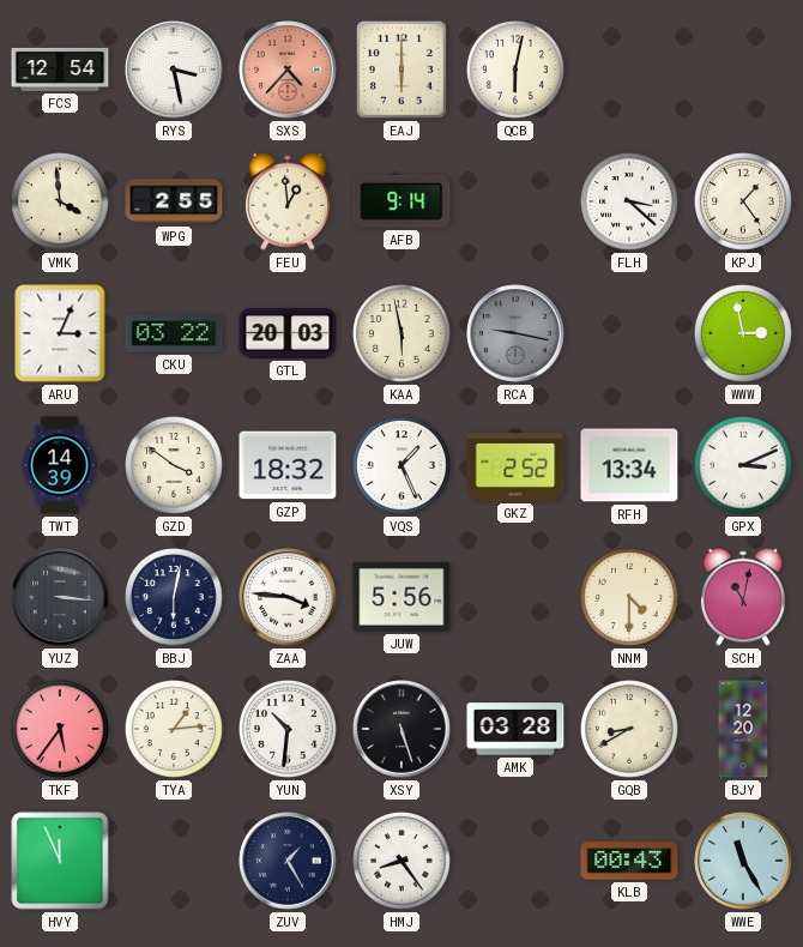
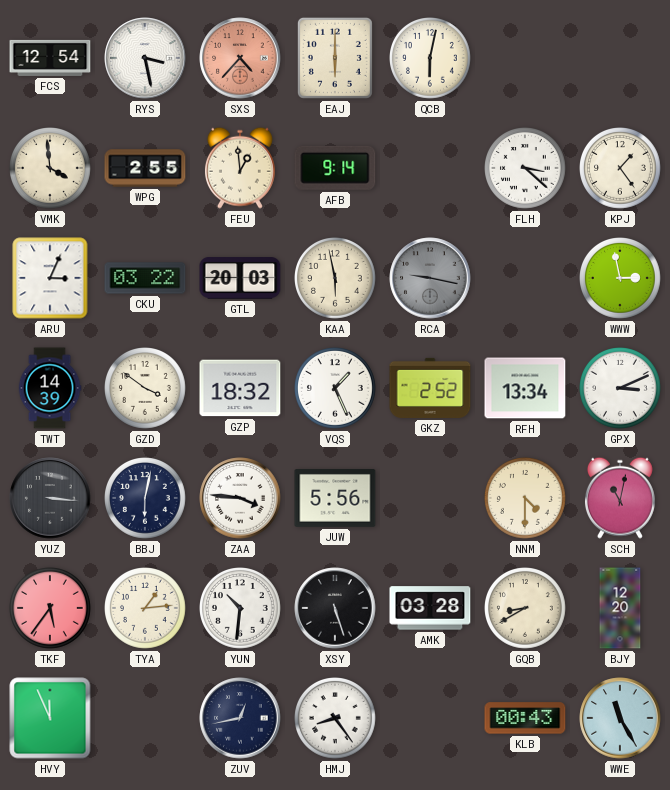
ZUV: 1:25 -> 12:43
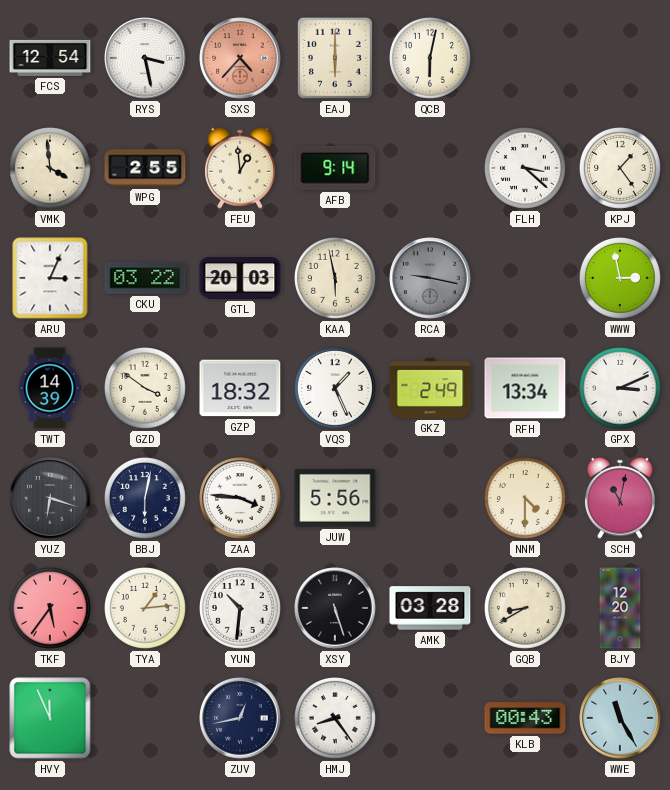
GKZ: 2:52 -> 2:49
YUZ: 3:16 -> 6:18
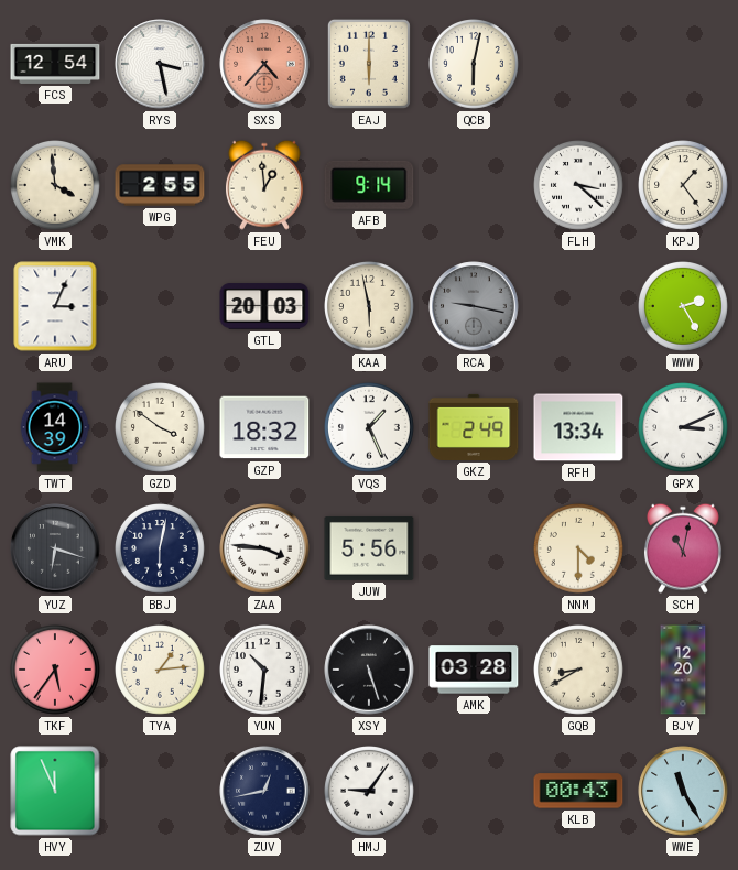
CKU: 03:22 -> none
WWW: 2:58 -> 2:25
HMJ: 8:24 -> 9:06
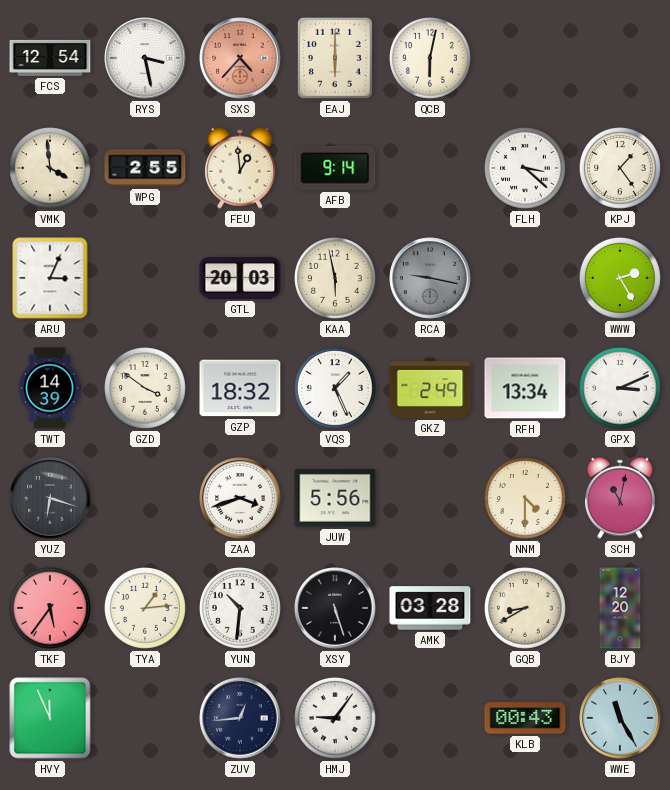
BBJ: 6:02 -> none
ZAA: 3:46 -> 3:42
ZUV: 12:43 -> 12:44
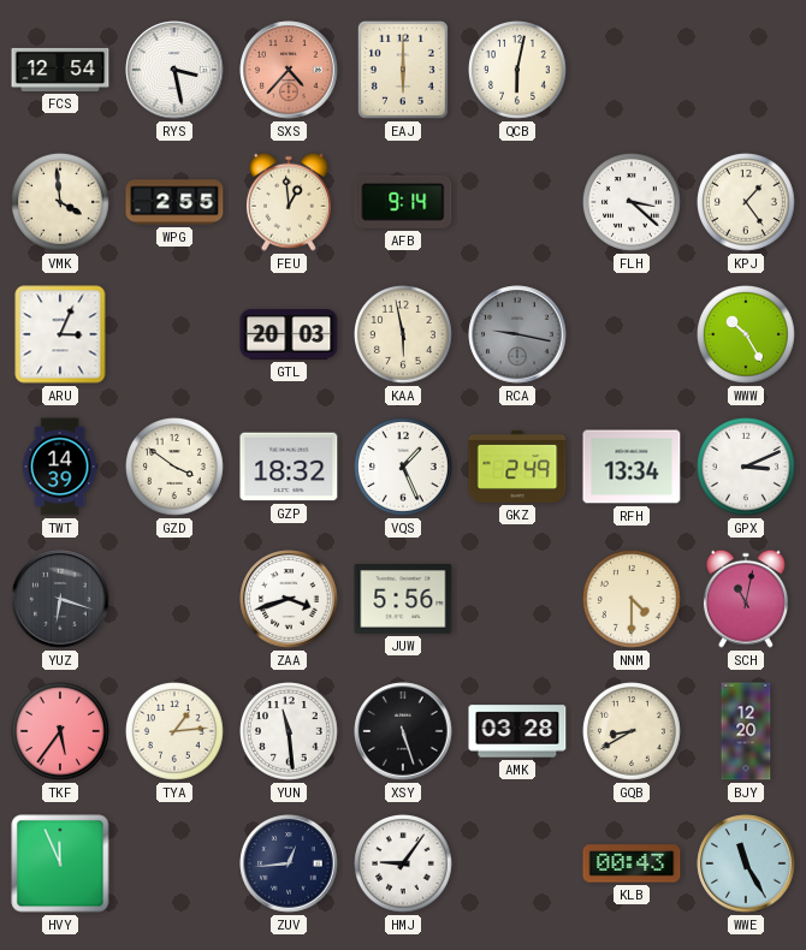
WWW: 2:25 -> 10:25
YUN: 10:31 -> 11:29
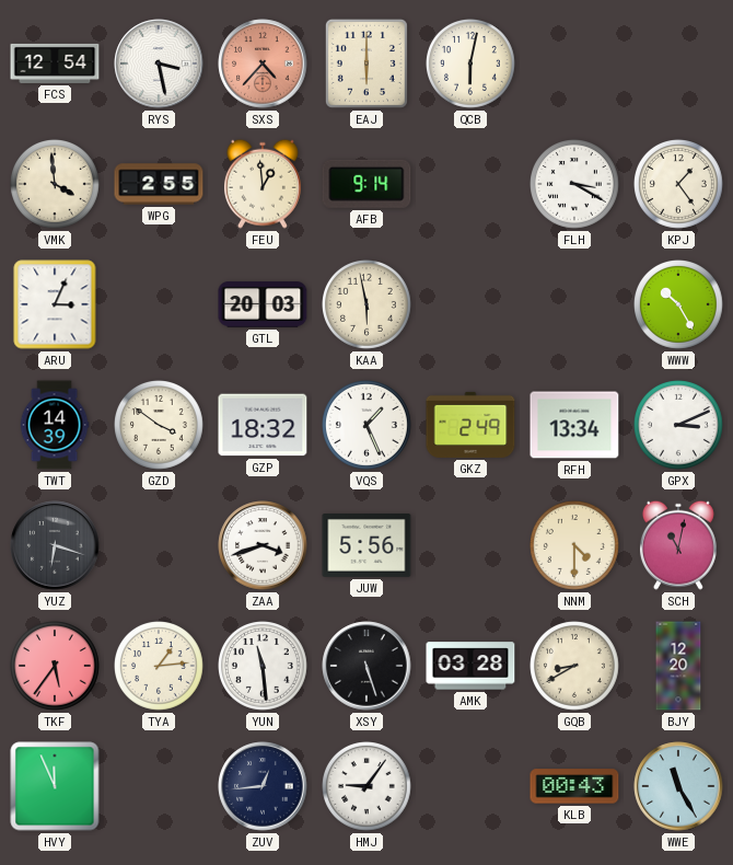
FLH: 3:22 -> 3:20
RCA: 9:17 -> none
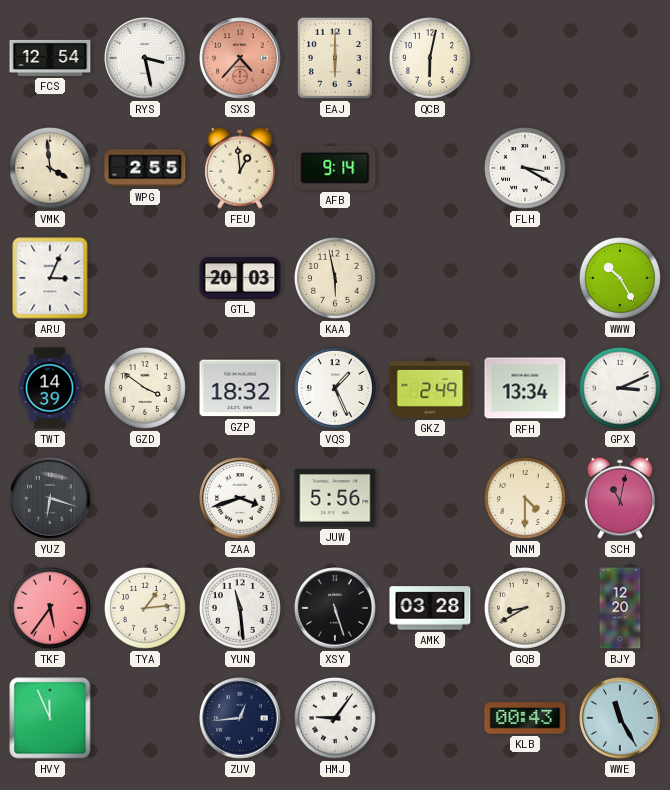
KPJ: 1:24 -> none
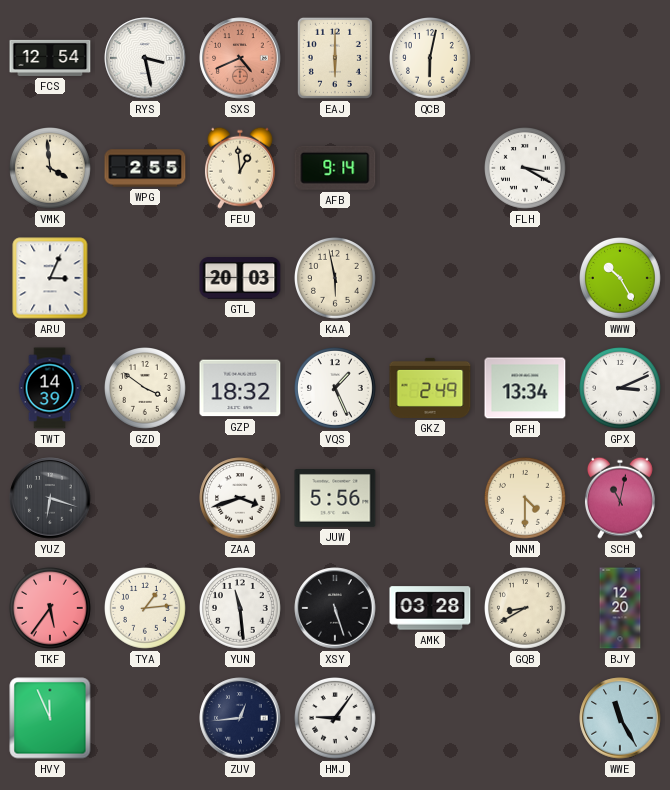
SXS: 4:37 -> 4:41
KLB: 00:43 -> none
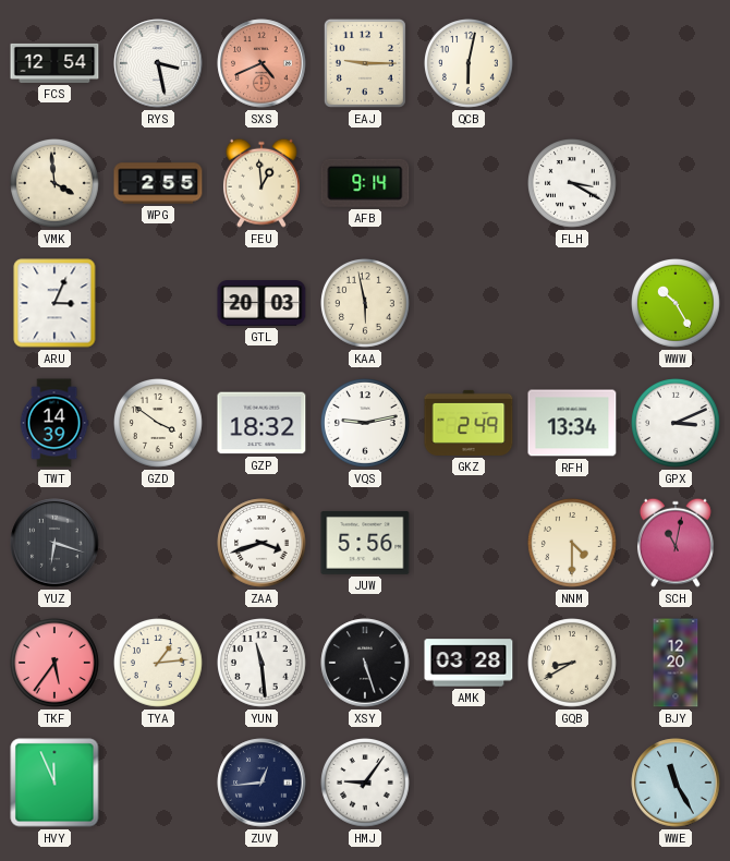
EAJ: 6:00 -> 9:15
VQS: 1:26 -> 9:13
